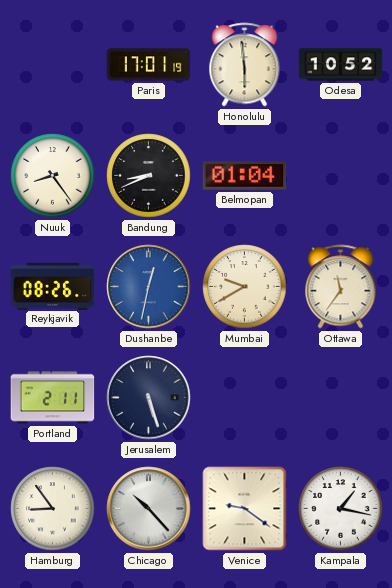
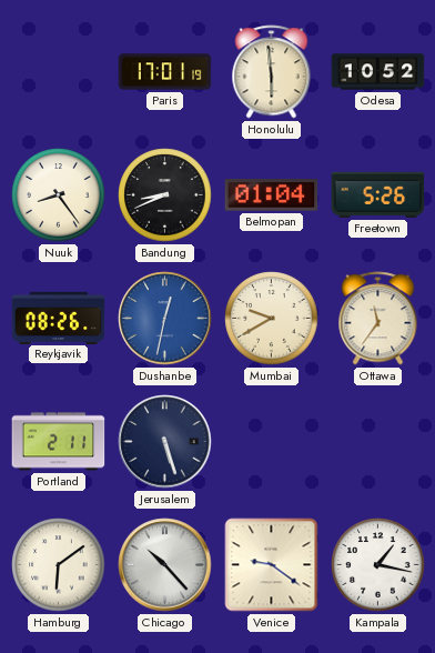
Freetown: none -> 5:26
Hamburg: 8:54 -> 6:09
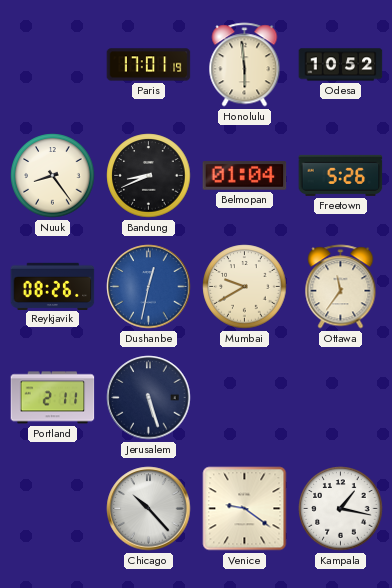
Hamburg: 6:09 -> none
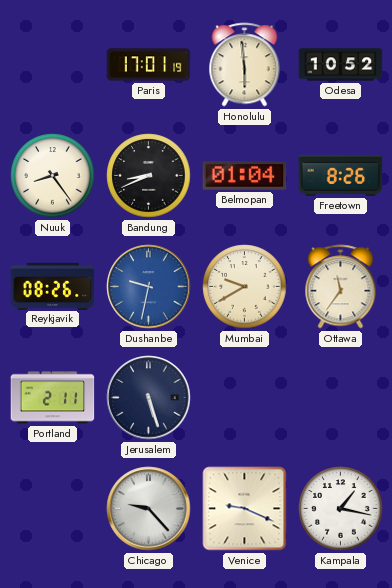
Freetown: 5:26 -> 8:26
Dushanbe: 12:32 -> 9:32
Chicago: 10:23 -> 9:23
Venice: 9:21 -> 9:19
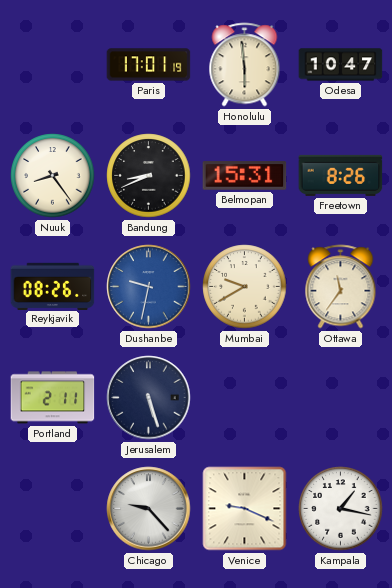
Odesa: 10:52 -> 10:47
Belmopan: 01:04 -> 15:31
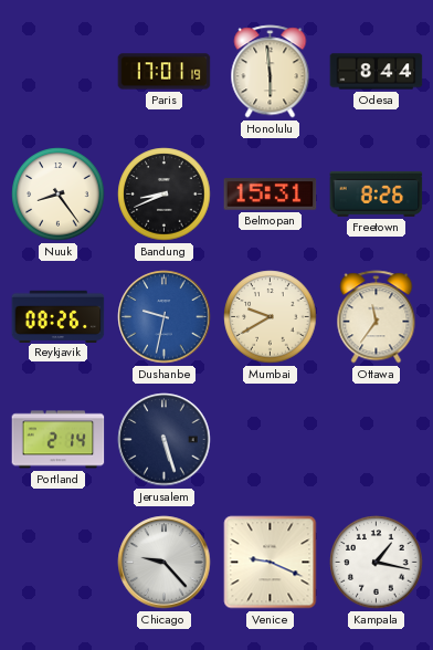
Odesa: 10:47 -> 8:44
Portland: 2:11 -> 2:14
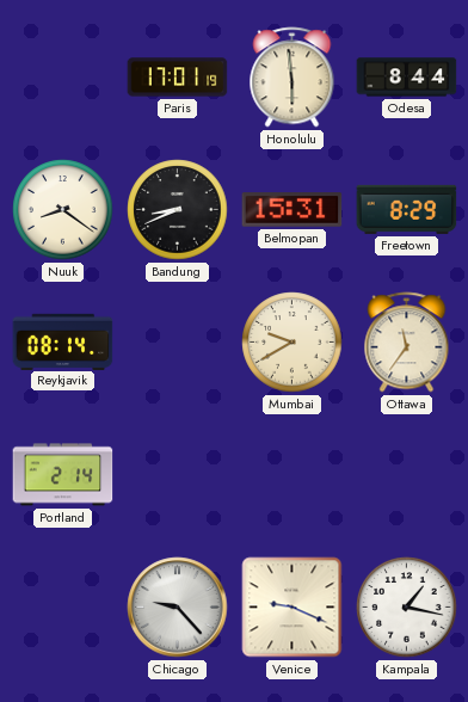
Nuuk: 8:24 -> 8:21
Freetown: 8:26 -> 8:29
Reykjavik: 08:26 -> 08:14
Dushanbe: 9:32 -> none
Jerusalem: 5:27 -> none
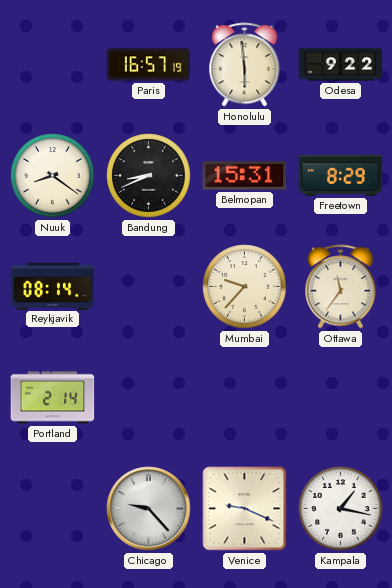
Paris: 17:01 -> 16:57
Odesa: 8:44 -> 9:22
Mumbai: 9:40 -> 9:37
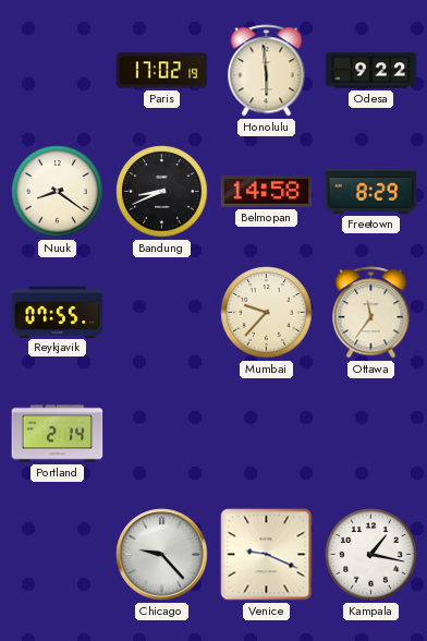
Paris: 16:57 -> 17:02
Belmopan: 15:31 -> 14:58
Reykjavik: 08:14 -> 07:55
